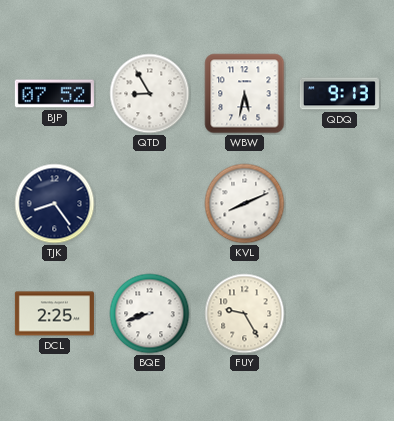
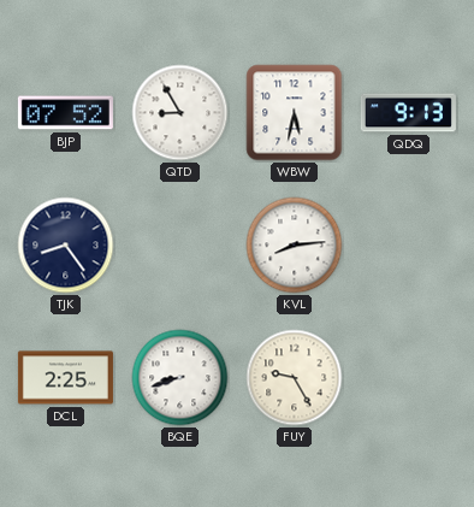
KVL: 8:11 -> 8:14
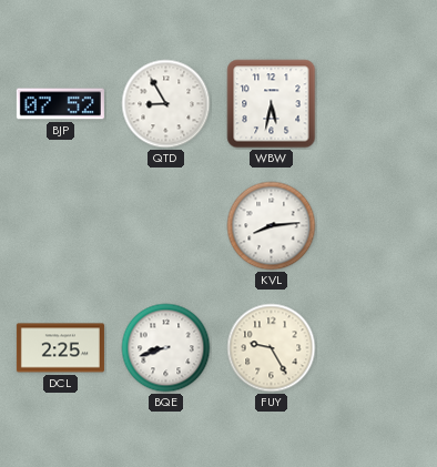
QDQ: 9:13 -> none
TJK: 8:24 -> none
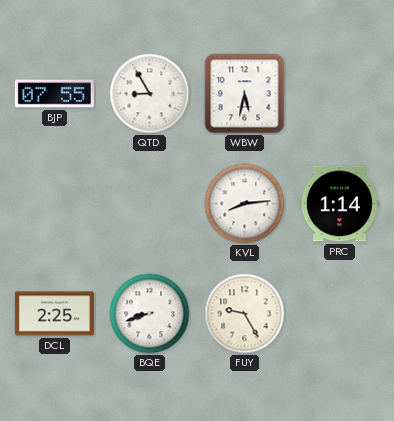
BJP: 07:52 -> 07:55
PRC: none -> 1:14
